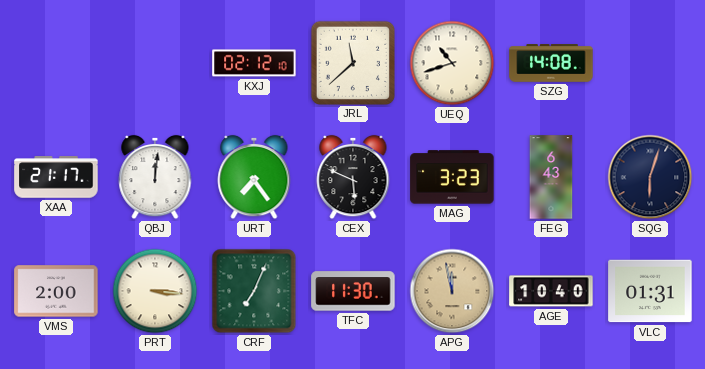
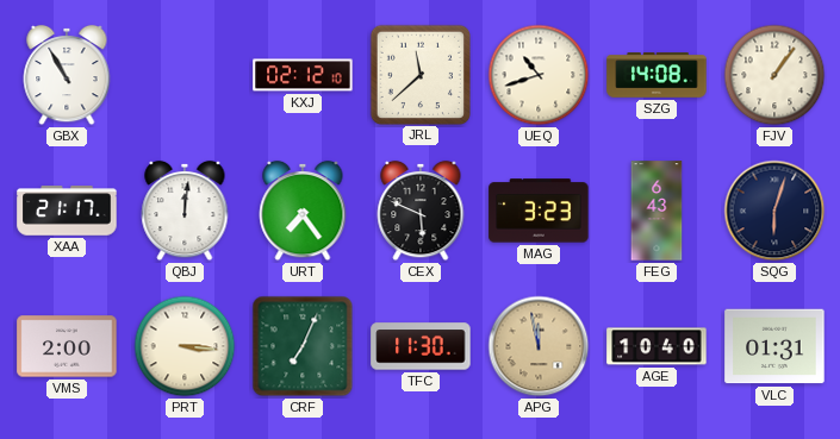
GBX: none -> 10:55
FJV: none -> 1:06
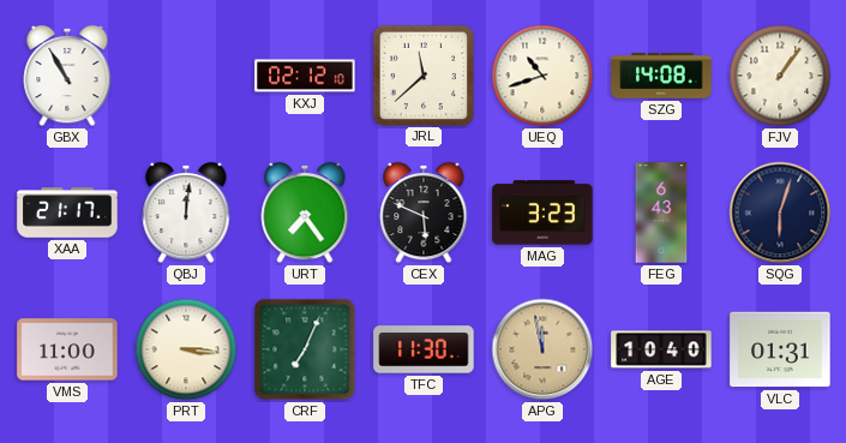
VMS: 2:00 -> 11:00
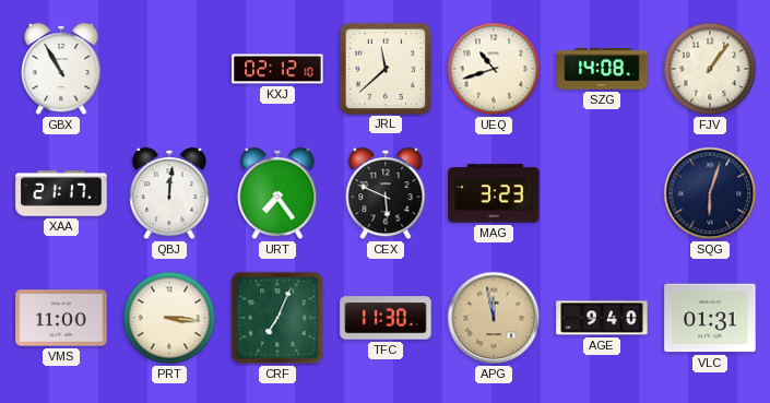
FEG: 6:43 -> none
AGE: 10:40 -> 9:40
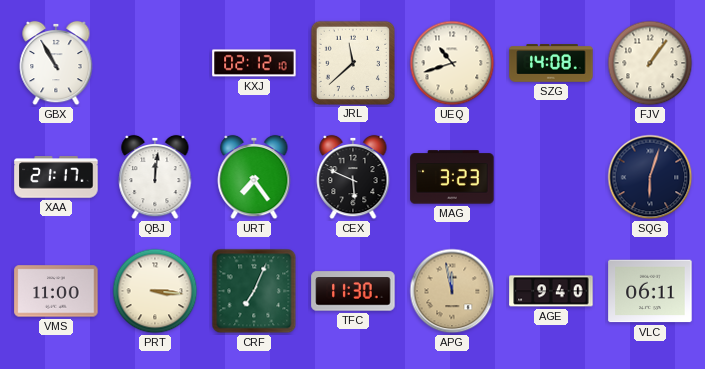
VLC: 01:31 -> 06:11
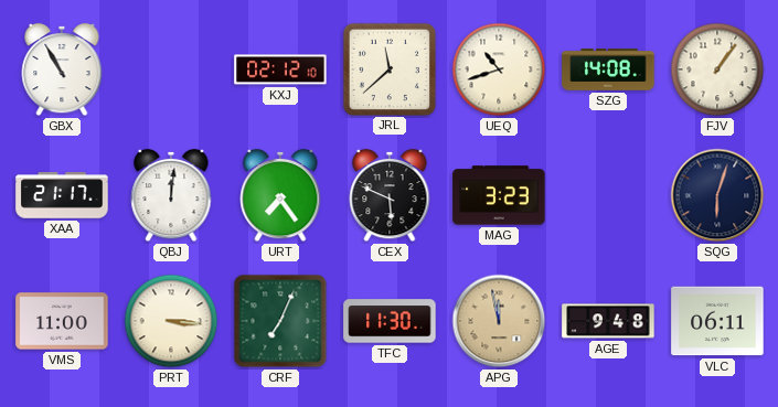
AGE: 9:40 -> 9:48
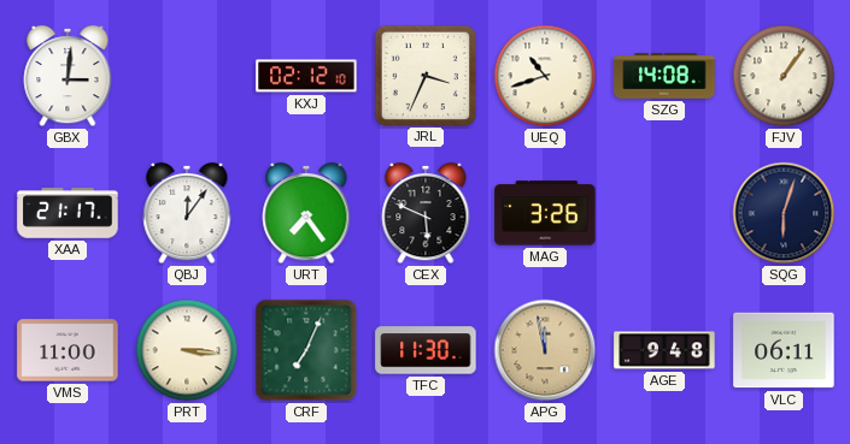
GBX: 10:55 -> 3:01
JRL: 11:38 -> 3:34
QBJ: 12:01 -> 12:06
MAG: 3:23 -> 3:26
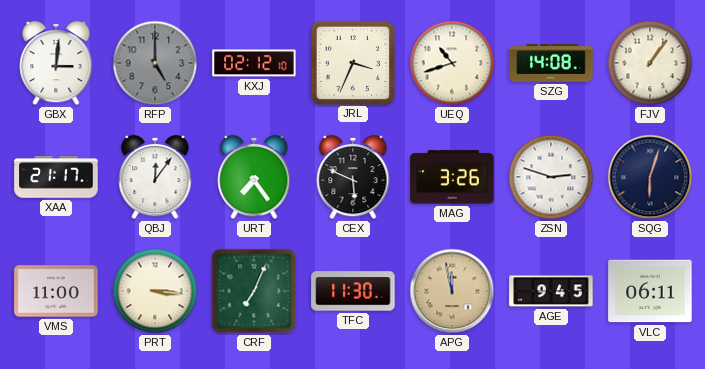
RFP: none -> 5:00
ZSN: none -> 2:48
AGE: 9:48 -> 9:45
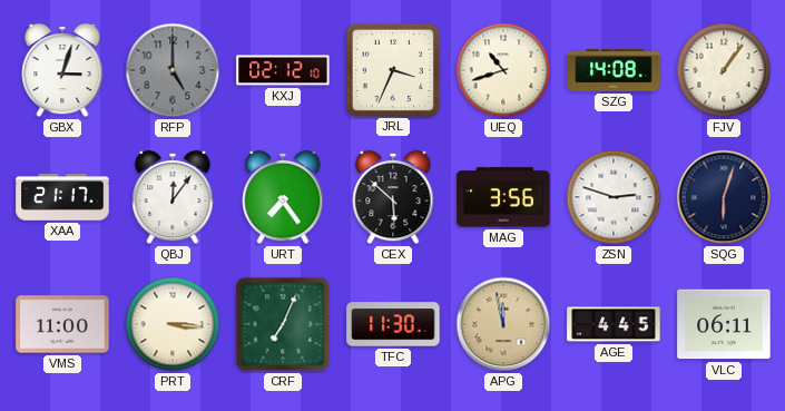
GBX: 3:01 -> 3:03
CEX: 5:49 -> 5:52
MAG: 3:26 -> 3:56
AGE: 9:45 -> 4:45
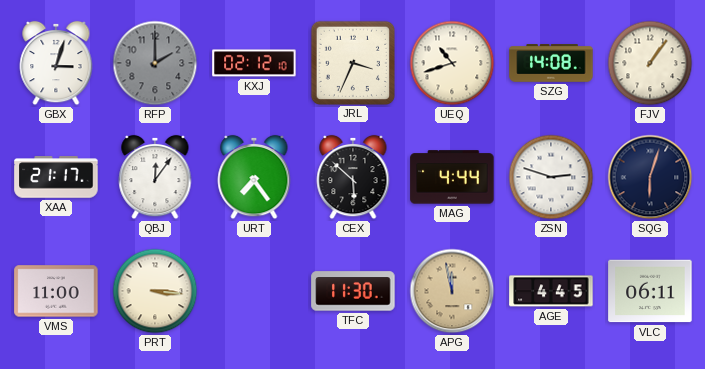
RFP: 5:00 -> 2:00
MAG: 3:56 -> 4:44
CRF: 7:04 -> none
